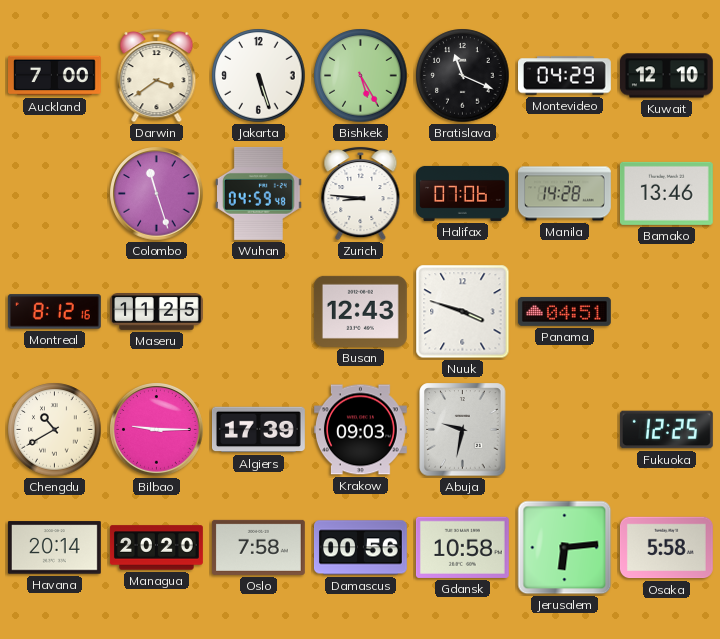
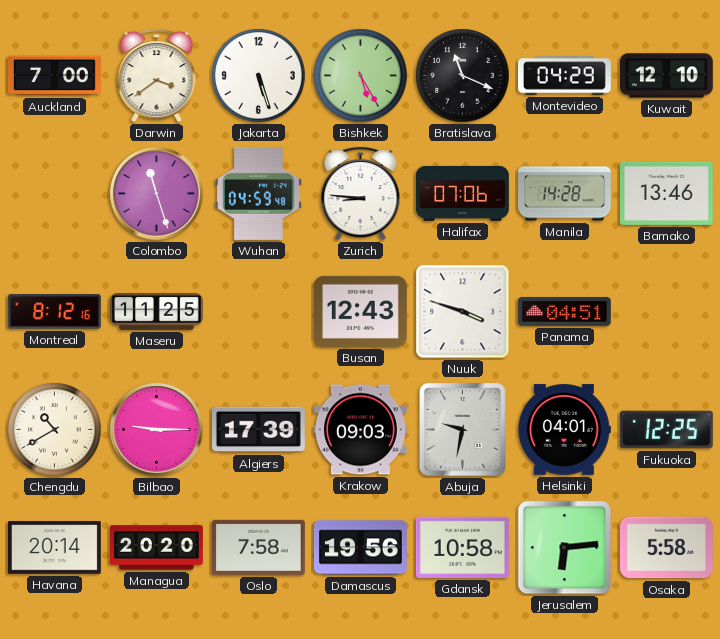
Helsinki: none -> 04:01
Damascus: 00:56 -> 19:56
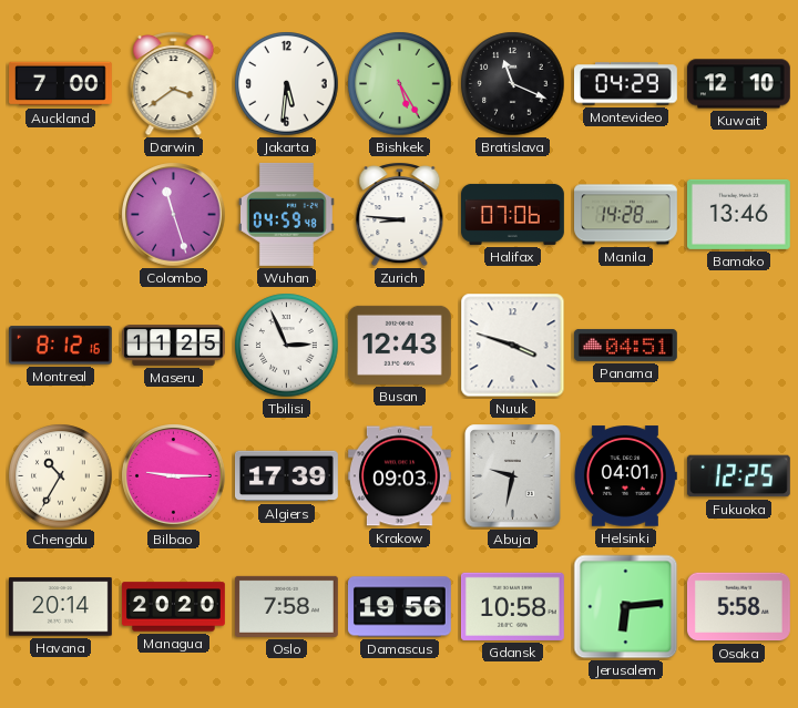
Jakarta: 5:27 -> 5:31
Tbilisi: none -> 2:56
Chengdu: 10:40 -> 10:35
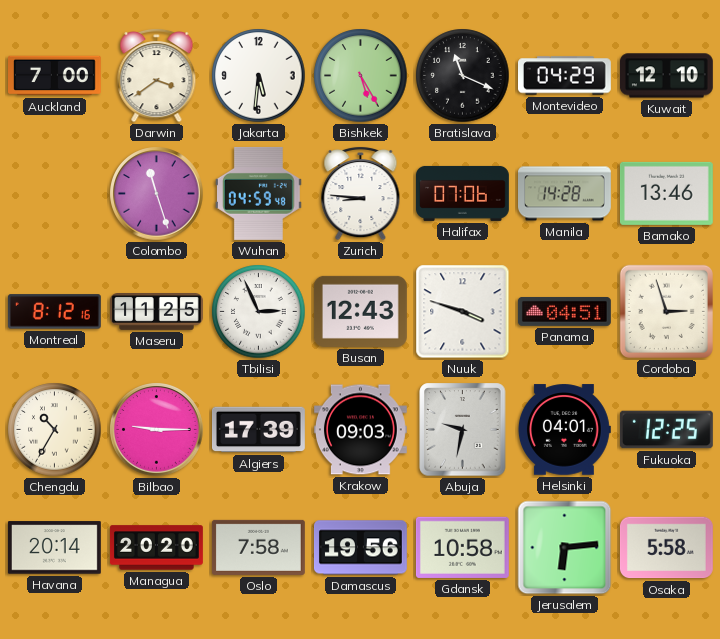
Cordoba: none -> 2:57
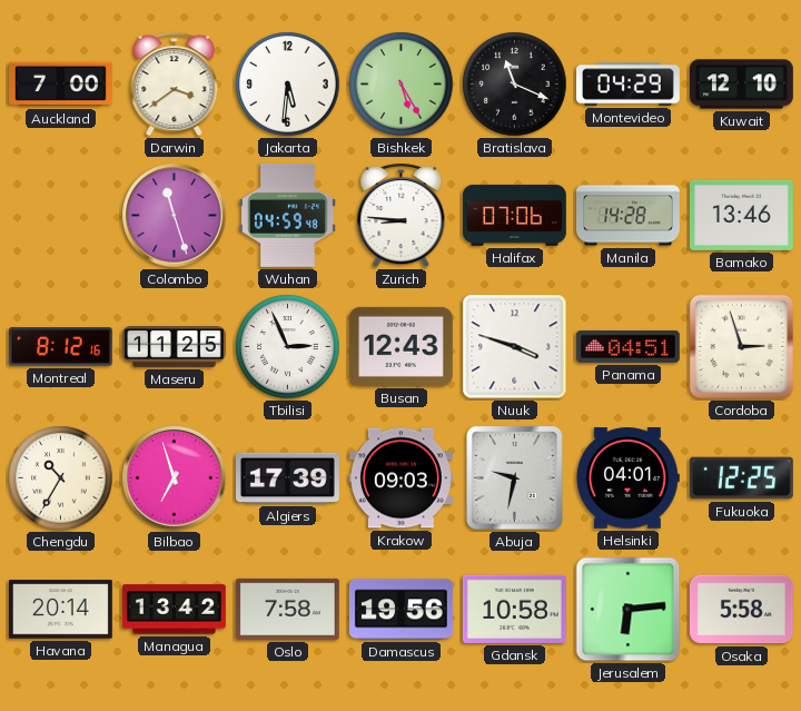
Bilbao: 9:15 -> 6:57
Managua: 20:20 -> 13:42
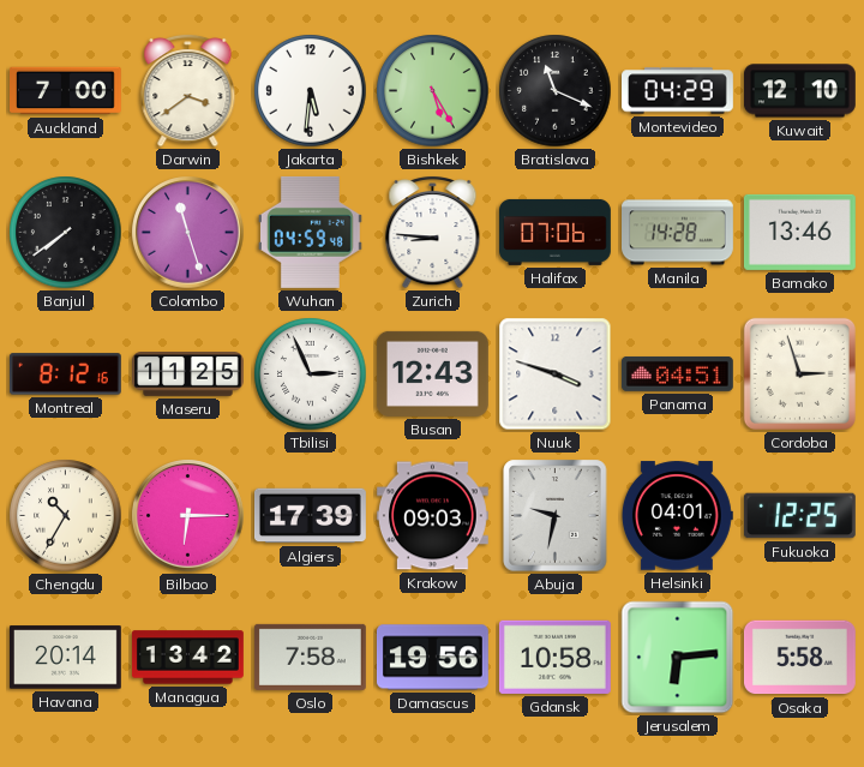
Banjul: none -> 7:39
Bilbao: 6:57 -> 6:15
